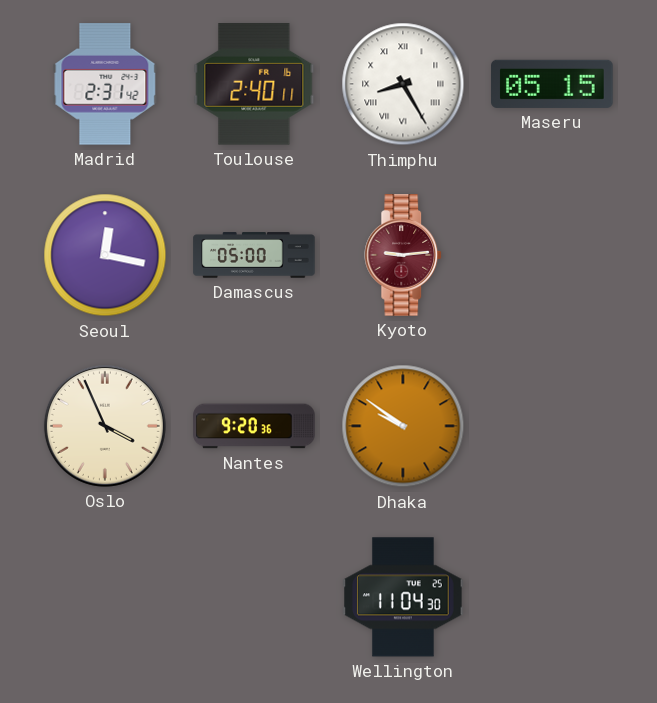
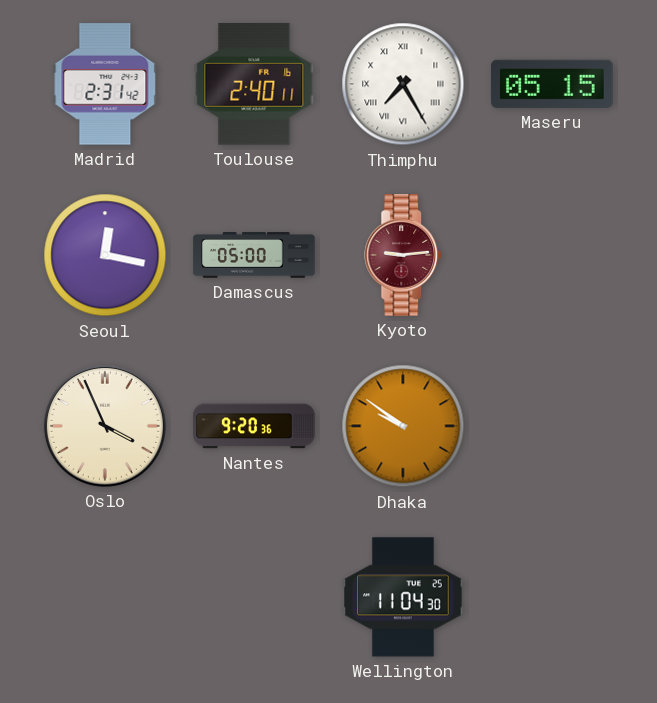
Thimphu: 8:25 -> 7:25
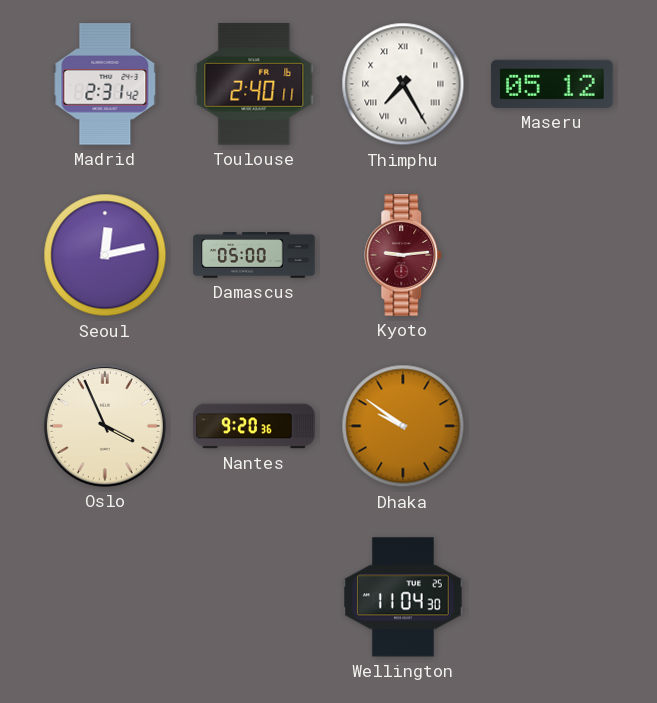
Maseru: 05:15 -> 05:12
Seoul: 12:17 -> 12:13
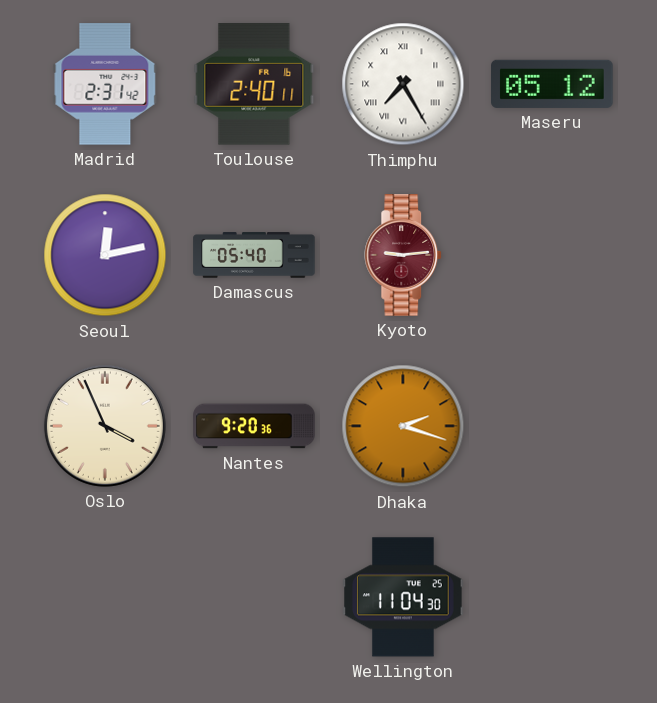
Damascus: 05:00 -> 05:40
Dhaka: 9:51 -> 2:18
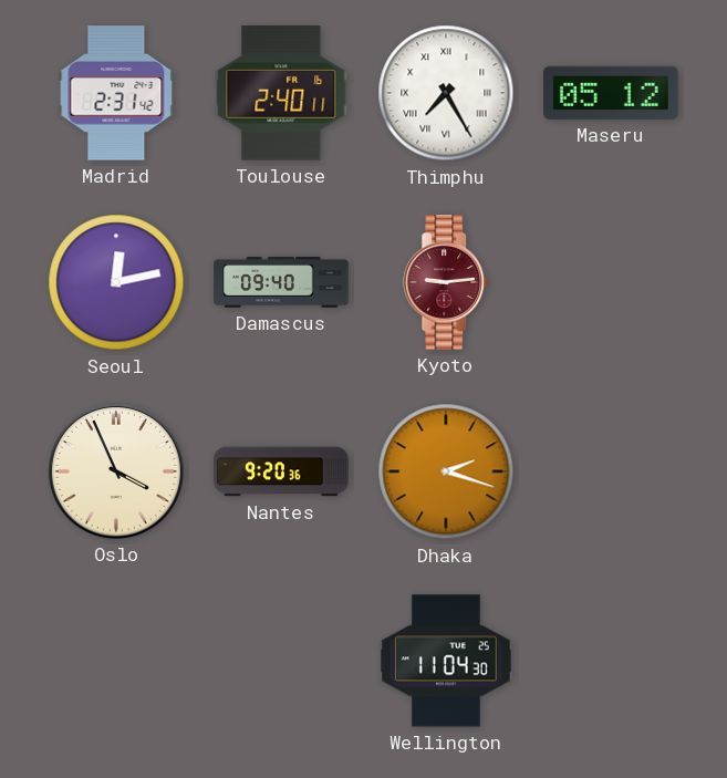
Damascus: 05:40 -> 09:40
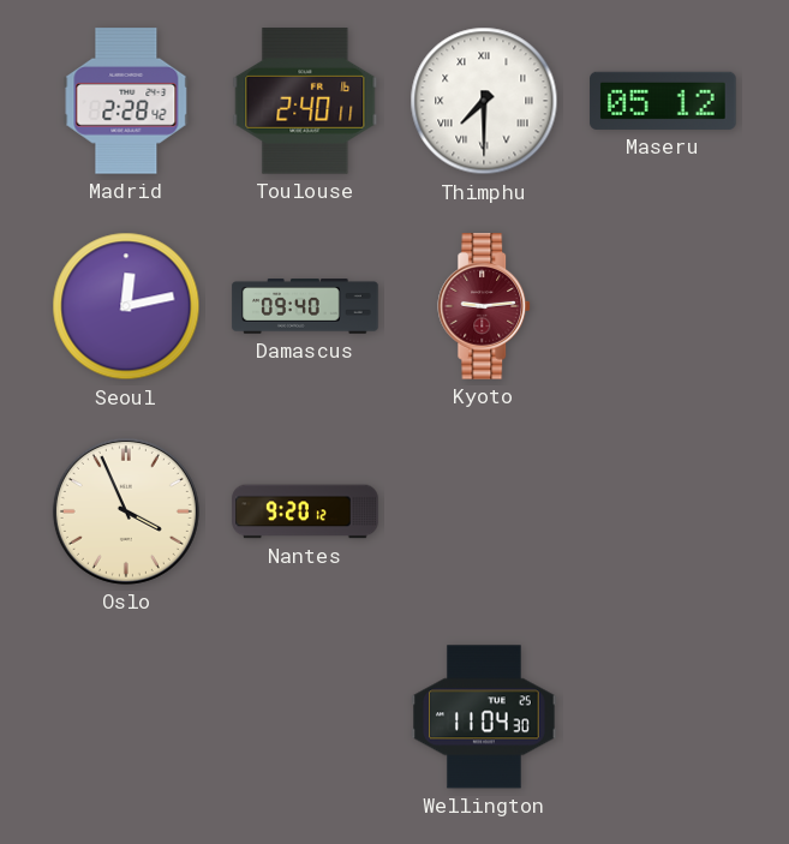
Madrid: 2:31 -> 2:28
Thimphu: 7:25 -> 7:30
Nantes: 9:20:36 -> 9:20:12
Dhaka: 2:18 -> none
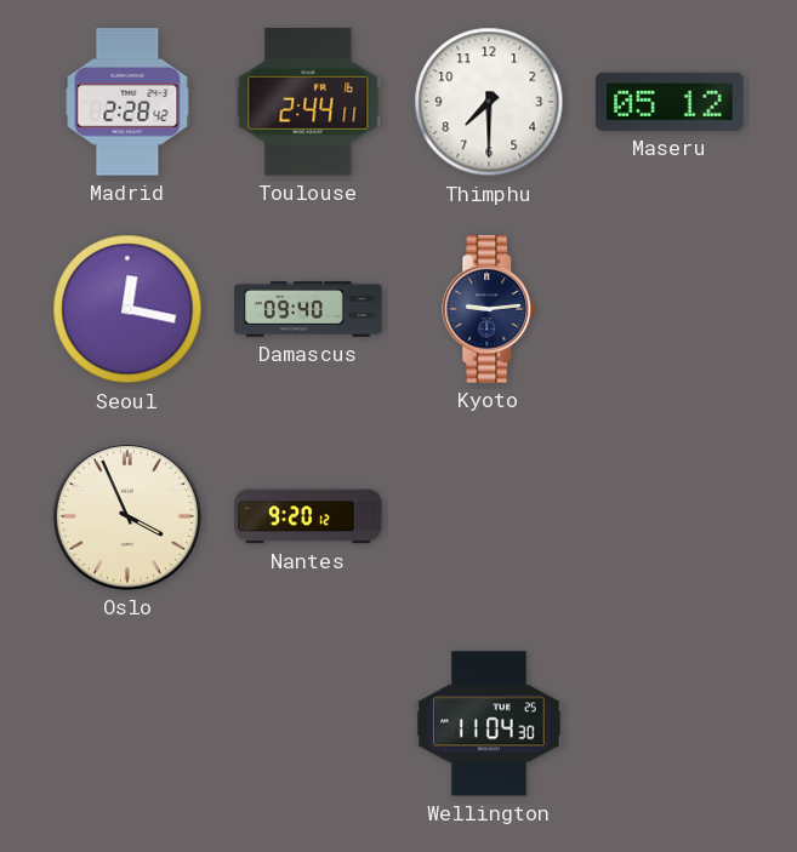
Toulouse: 2:40 -> 2:44
Thimphu numerals: Roman -> Arabic
Seoul: 12:13 -> 12:17
Kyoto dial: burgundy -> navy
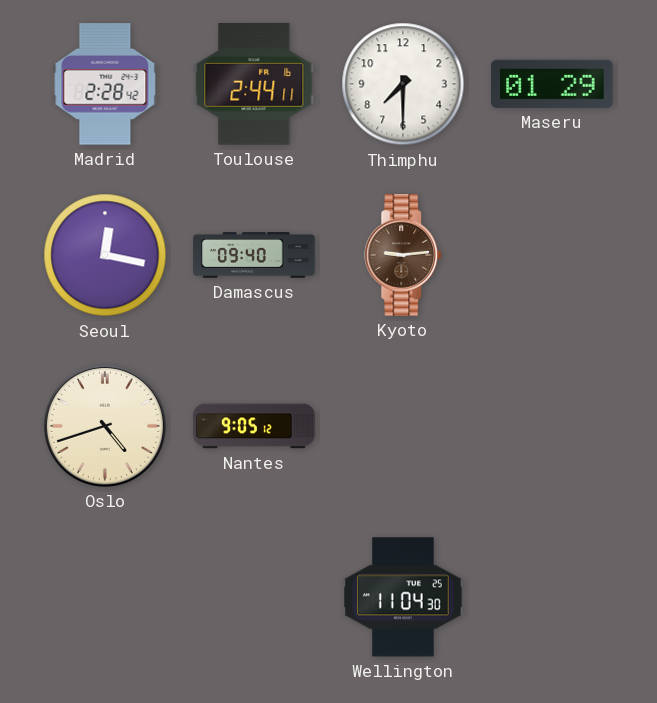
Maseru: 05:12 -> 01:29
Kyoto dial: navy -> brown
Oslo: 3:56 -> 4:42
Nantes: 9:20 -> 9:05
